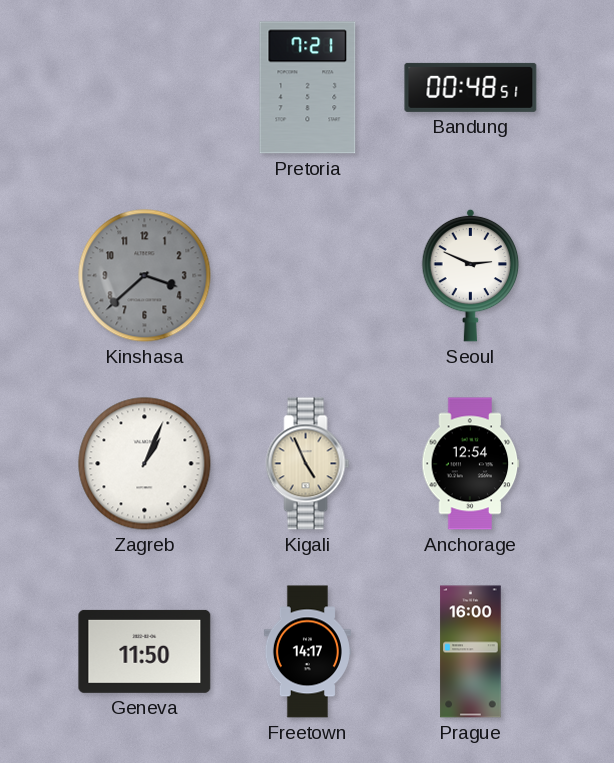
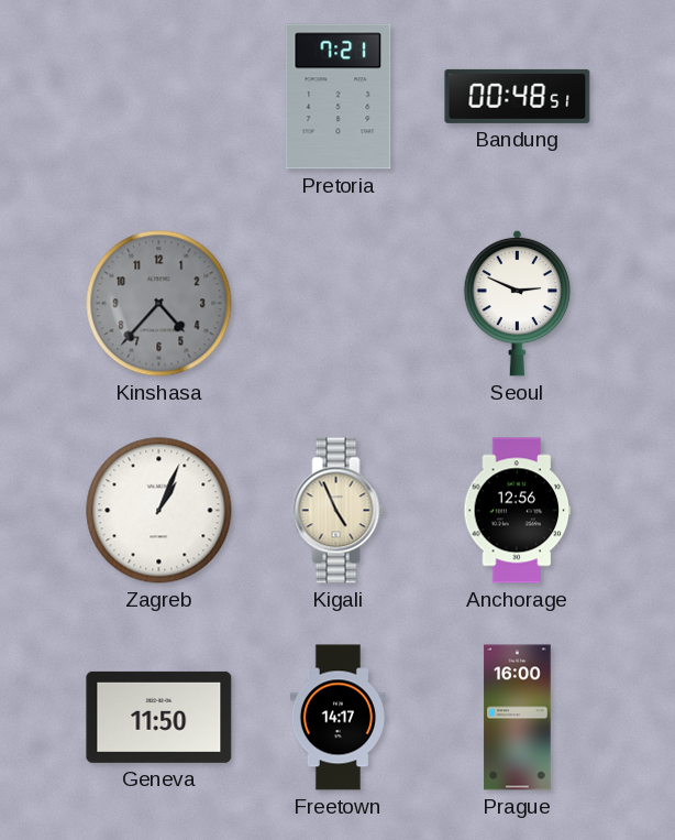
Kinshasa: 3:38 -> 4:37
Anchorage: 12:54 -> 12:56
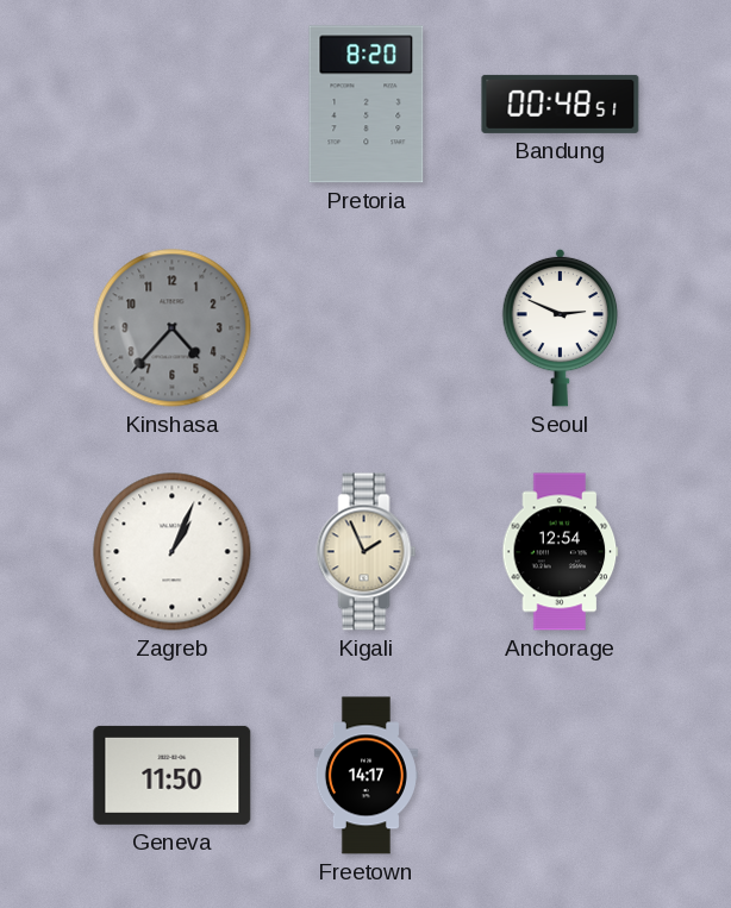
Pretoria: 7:21 -> 8:20
Kigali: 4:56 -> 1:56
Anchorage: 12:56 -> 12:54
Prague: 16:00 -> none
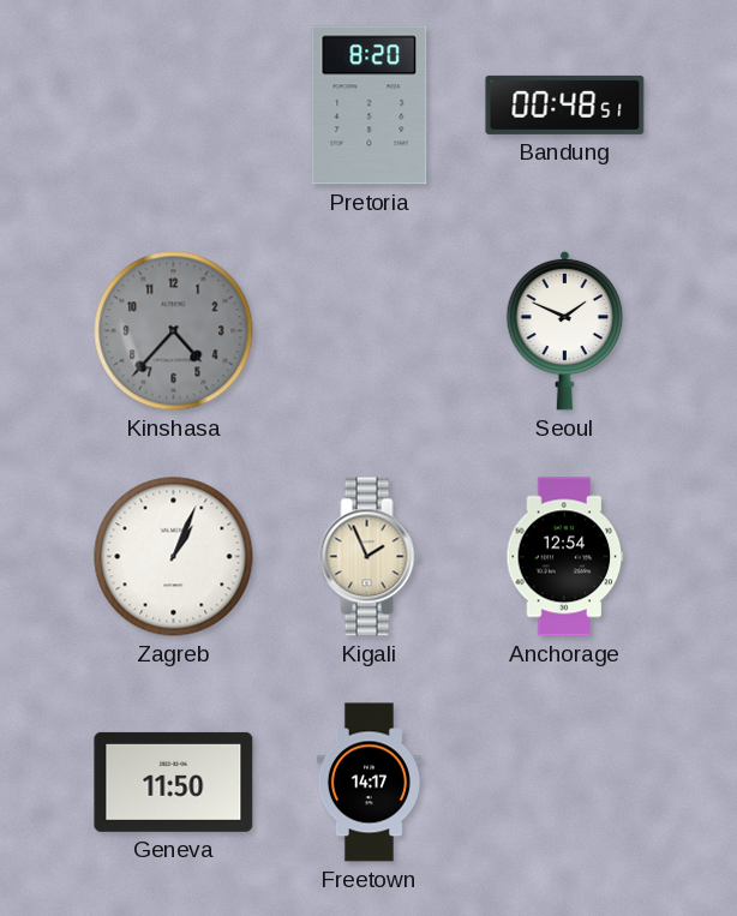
Seoul: 2:49 -> 1:49
